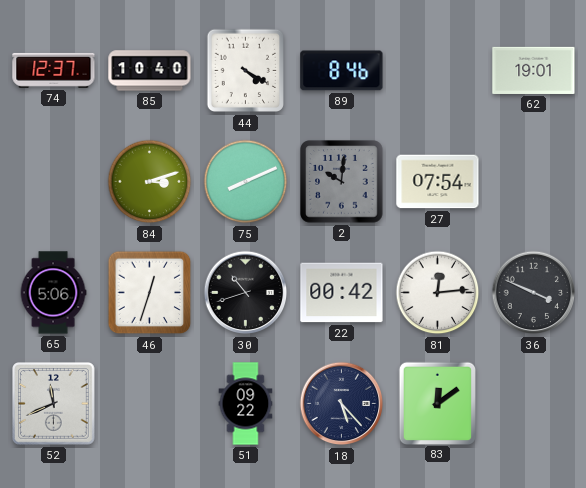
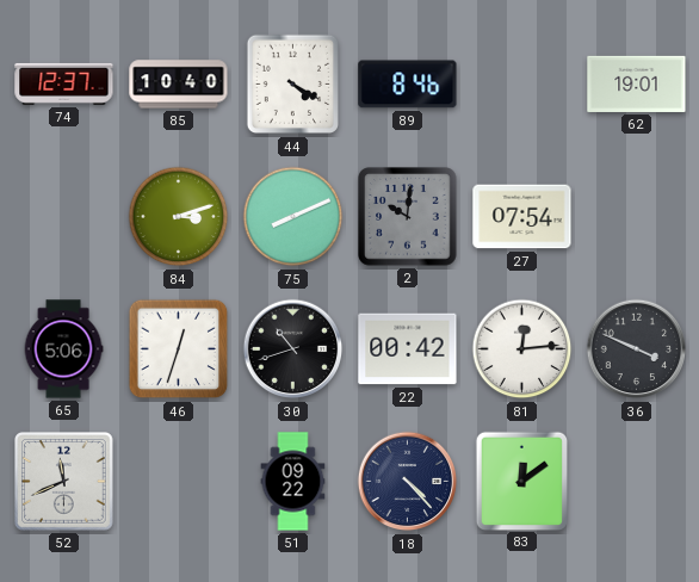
18: 5:23 -> 4:23
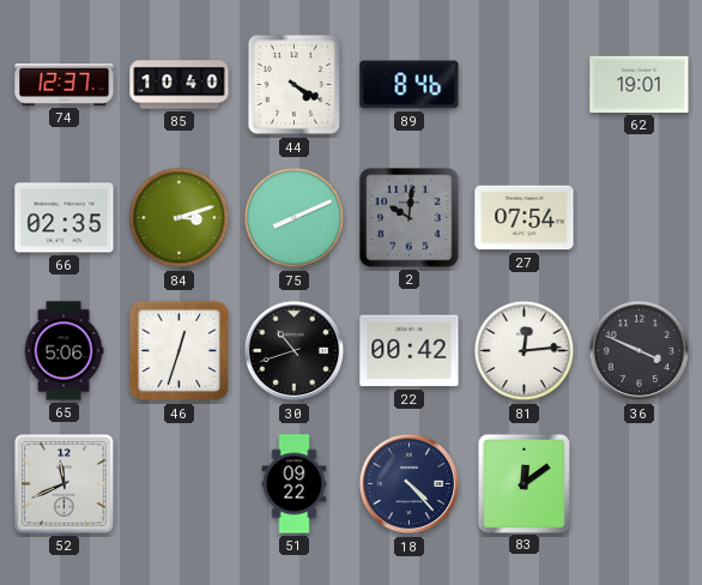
66: none -> 02:35
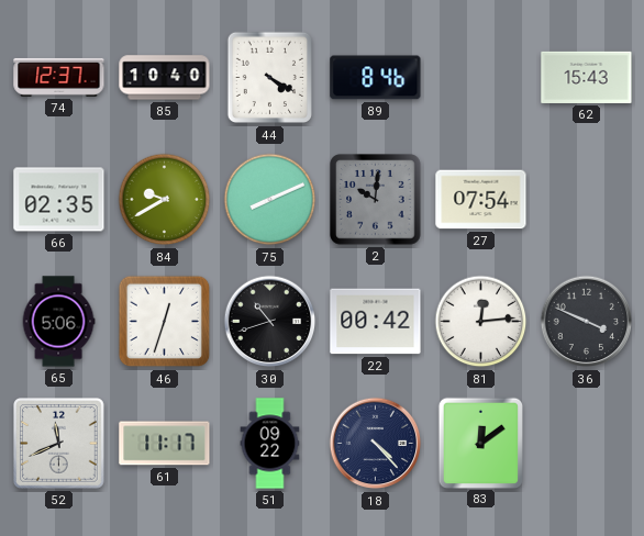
62: 19:01 -> 15:43
84: 3:12 -> 9:40
61: none -> 11:17
